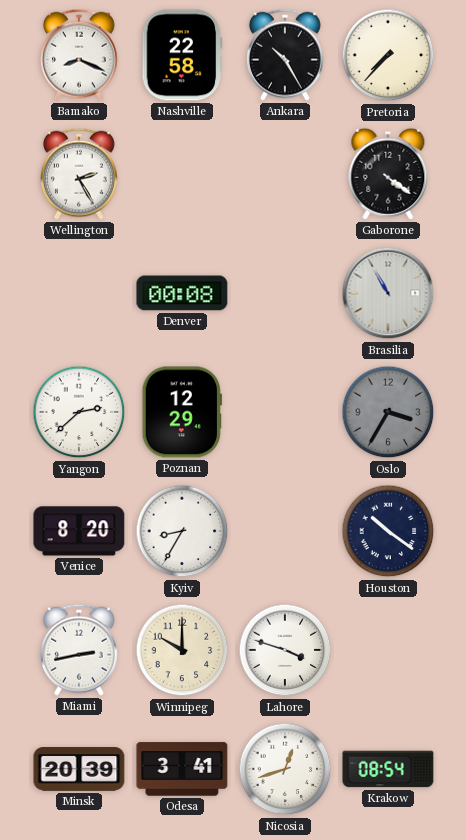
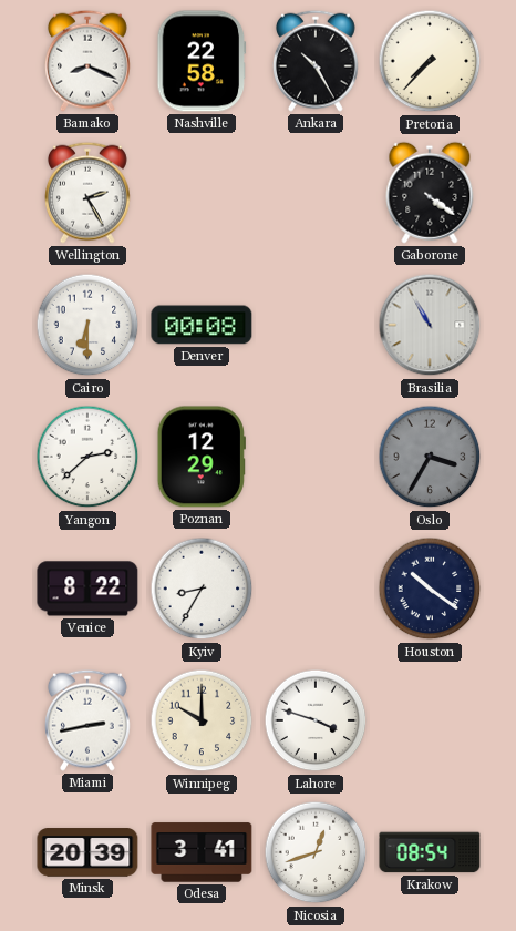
Cairo: none -> 6:30
Venice: 8:20 -> 8:22
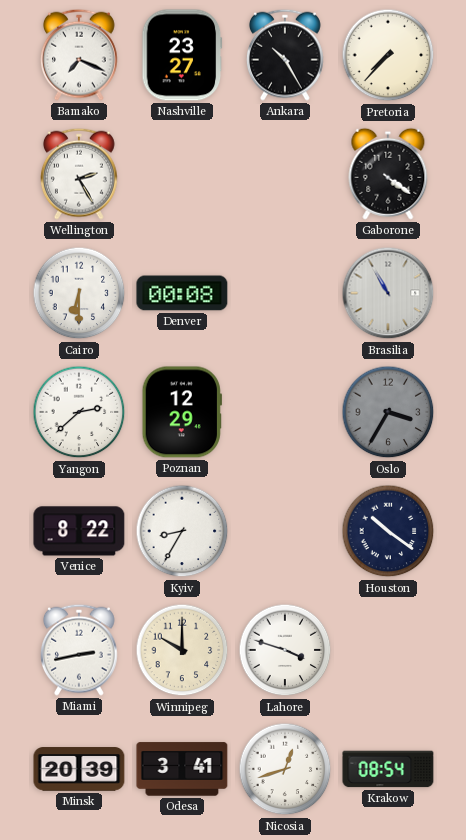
Bamako: 8:19 -> 7:19
Nashville: 22:58 -> 23:27
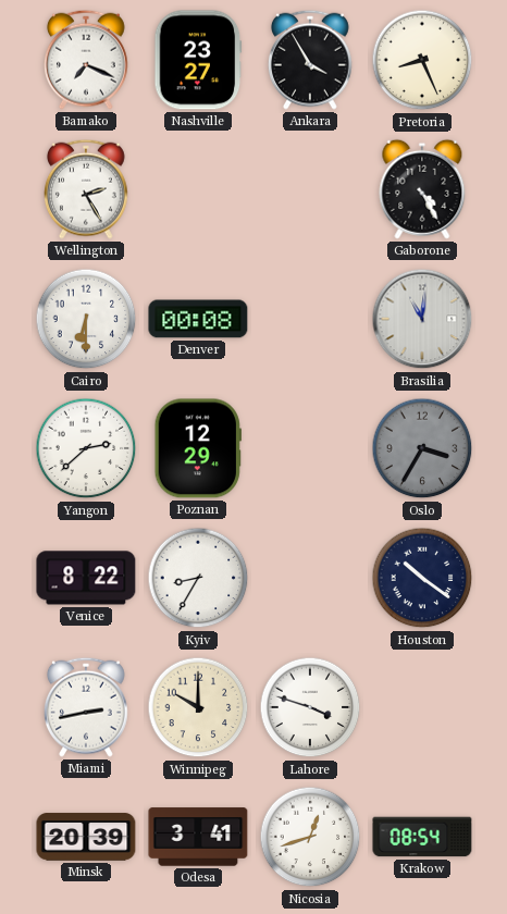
Ankara: 10:25 -> 3:55
Pretoria: 7:37 -> 8:26
Gaborone: 4:21 -> 4:25
Brasilia: 10:55 -> 11:01
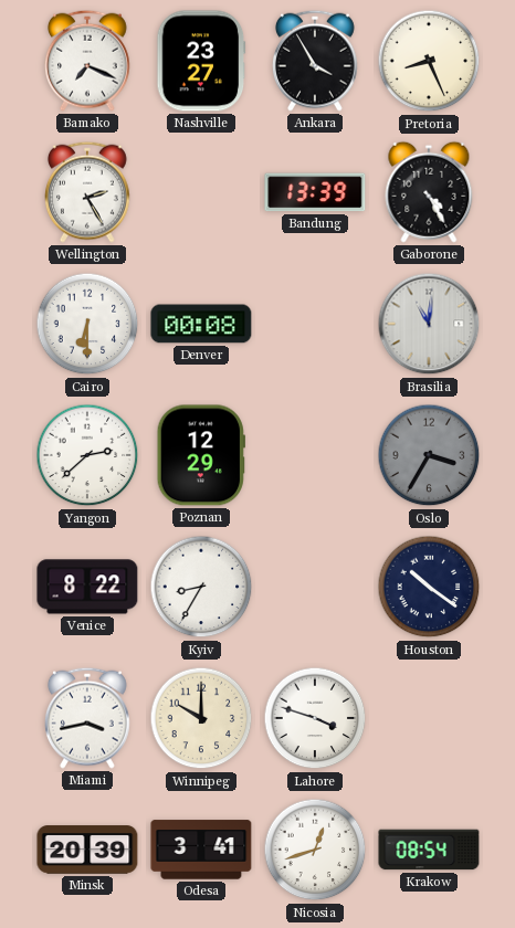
Bandung: none -> 13:39
Miami: 2:43 -> 3:43
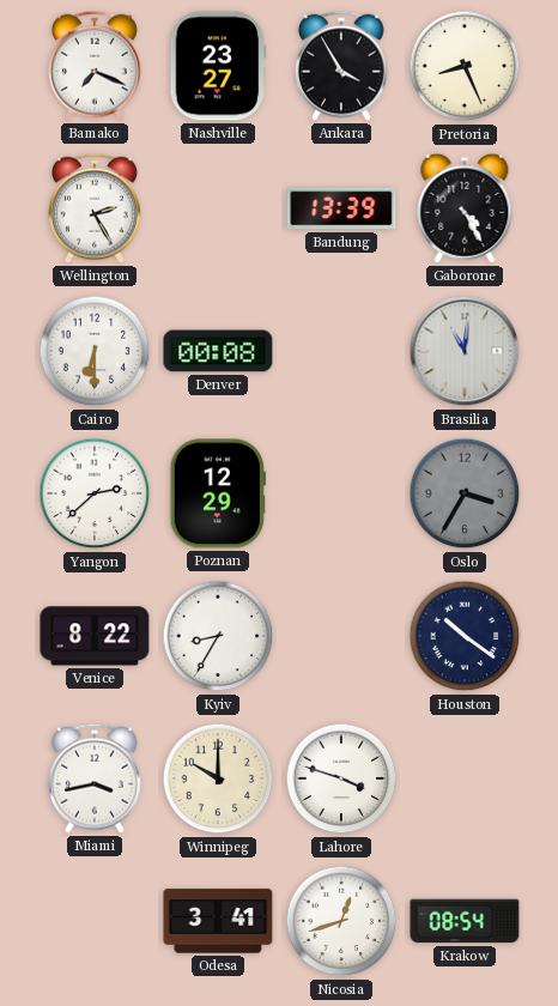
Minsk: 20:39 -> none
